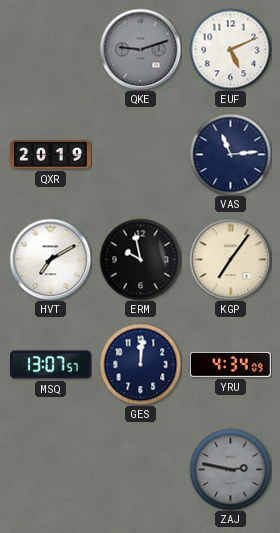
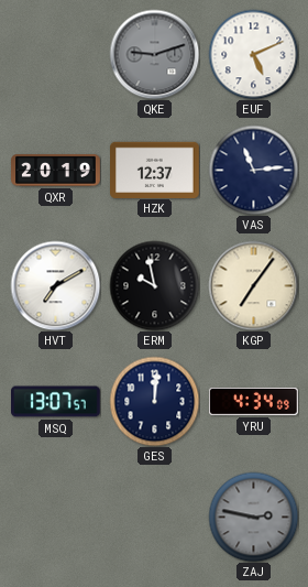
HZK: none -> 12:37
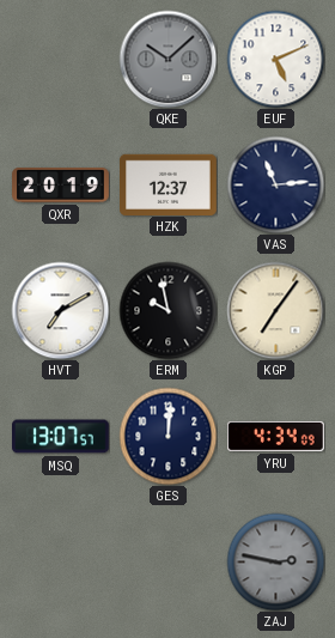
QKE: 9:12 -> 10:08
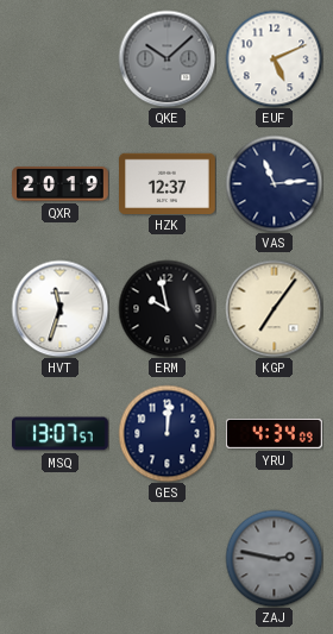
HVT: 7:10 -> 11:33
